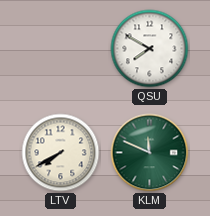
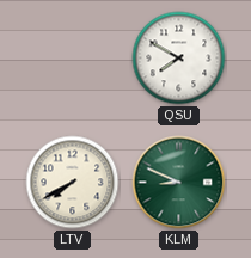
KLM: 11:49 -> 8:49
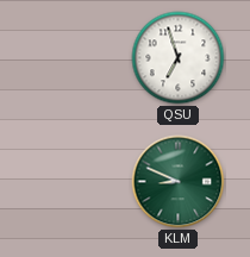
QSU: 7:50 -> 6:57
LTV: 7:40 -> none
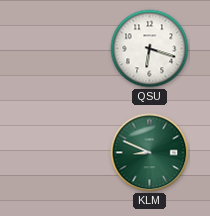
QSU: 6:57 -> 6:18
